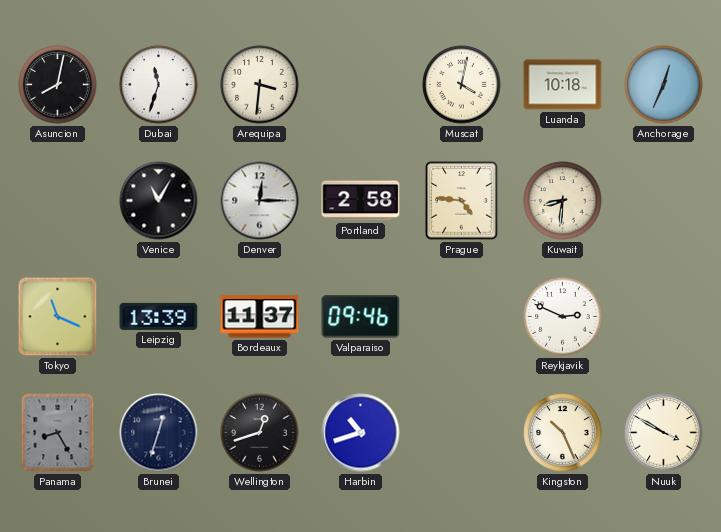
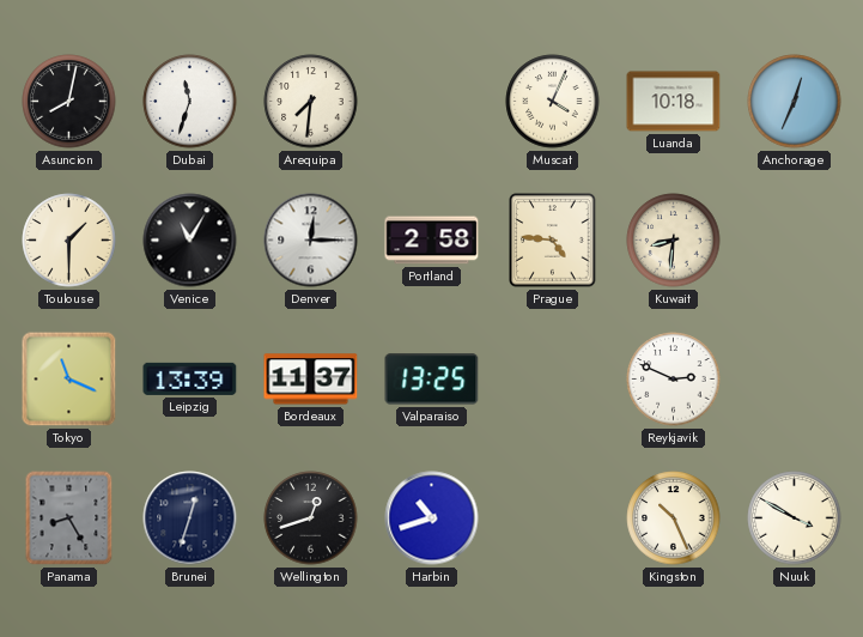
Arequipa: 3:31 -> 7:31
Muscat: 4:02 -> 4:04
Toulouse: none -> 1:30
Valparaiso: 09:46 -> 13:25
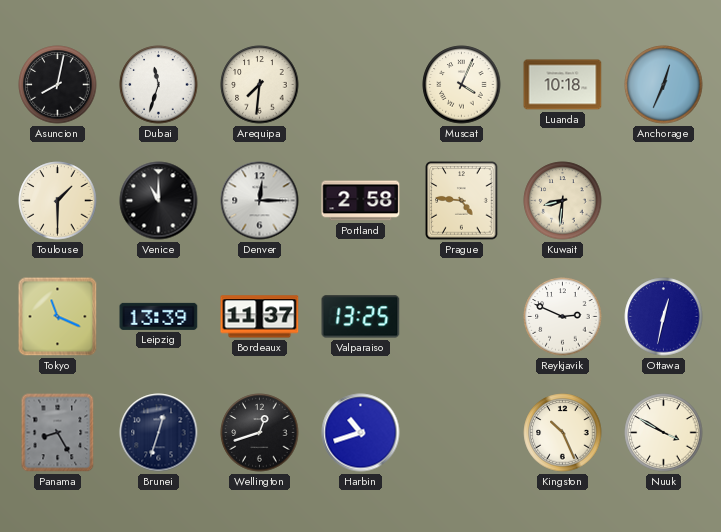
Venice: 11:05 -> 11:00
Ottawa: none -> 12:32
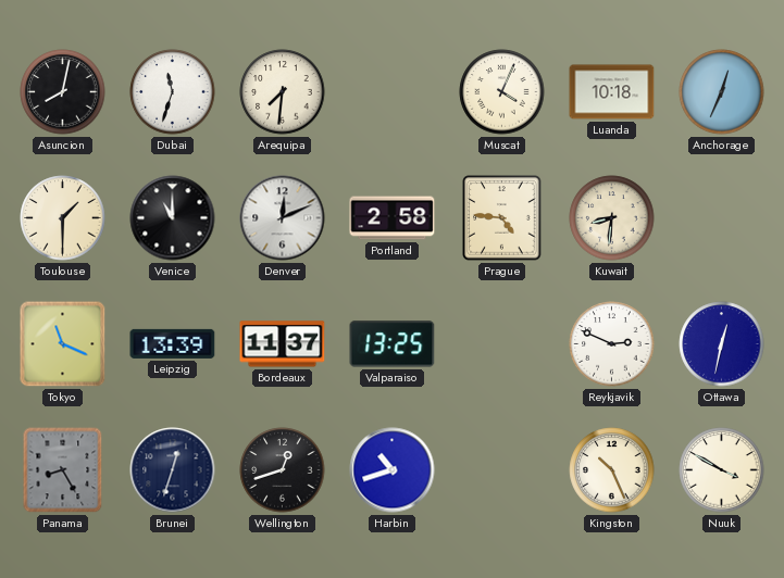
Denver: 12:15 -> 12:11
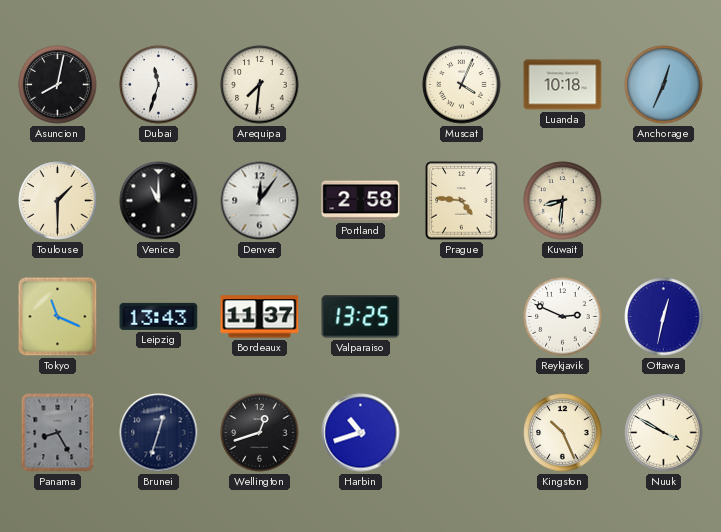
Denver: 12:11 -> 12:06
Leipzig: 13:39 -> 13:43
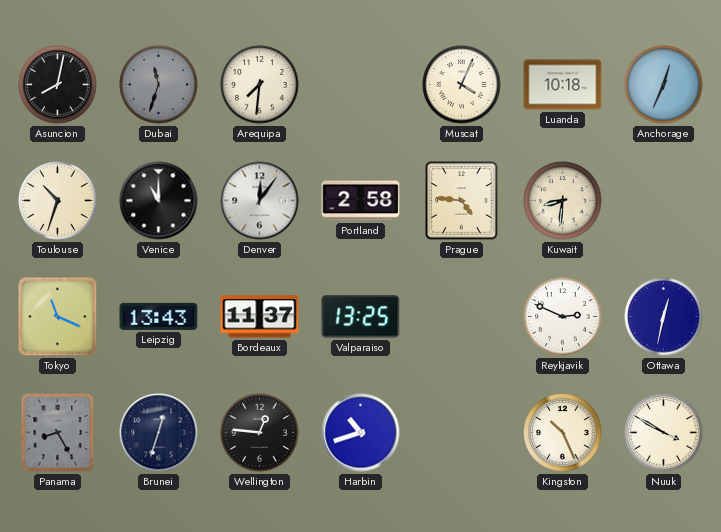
Dubai dial: white -> grey
Toulouse: 1:30 -> 10:33
Wellington: 12:42 -> 12:46
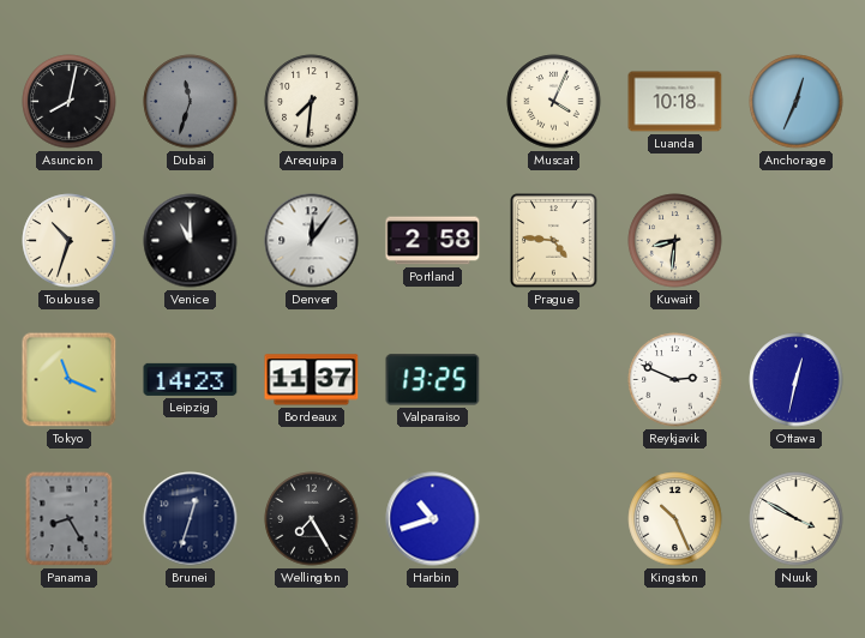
Leipzig: 13:43 -> 14:23
Wellington: 12:46 -> 7:25
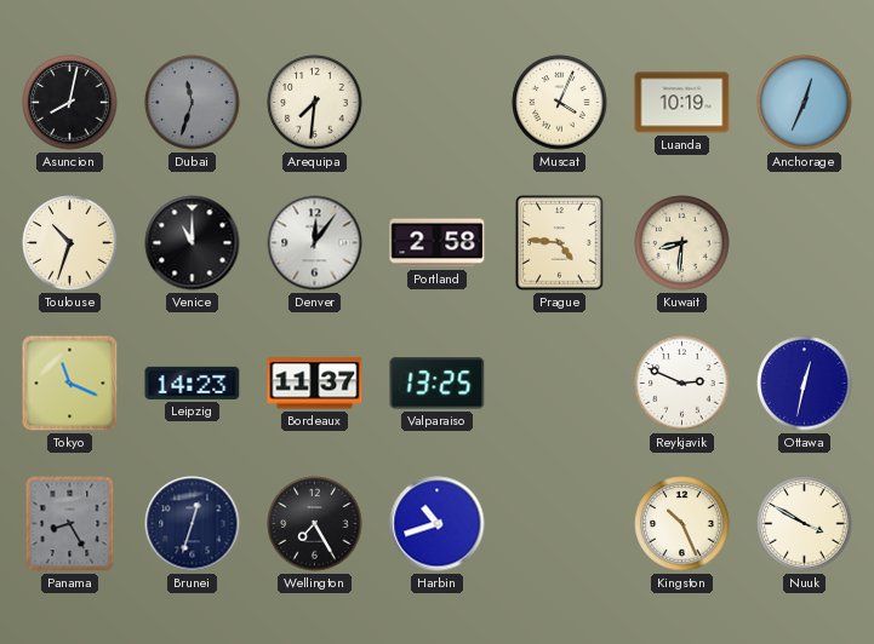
Luanda: 10:18 -> 10:19
